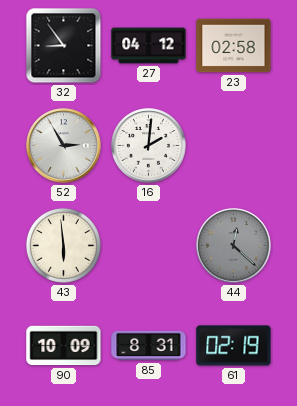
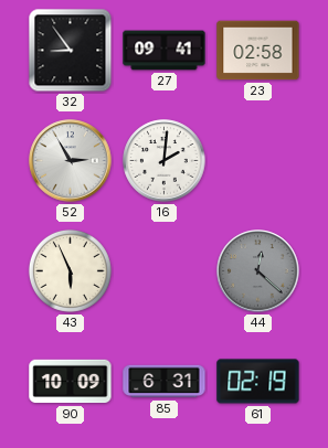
27: 04:12 -> 09:41
43: 5:59 -> 5:56
85: 8:31 -> 6:31
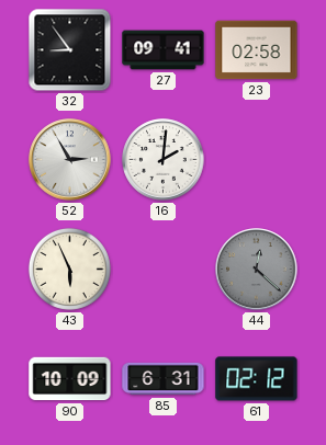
61: 02:19 -> 02:12
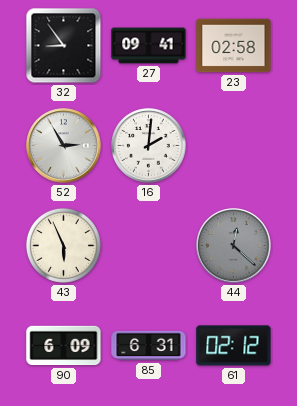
90: 10:09 -> 6:09
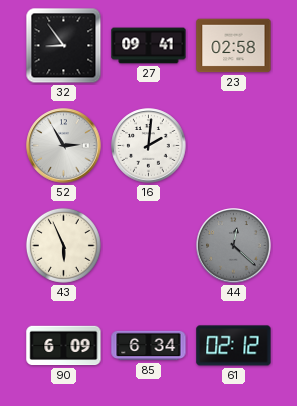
85: 6:31 -> 6:34
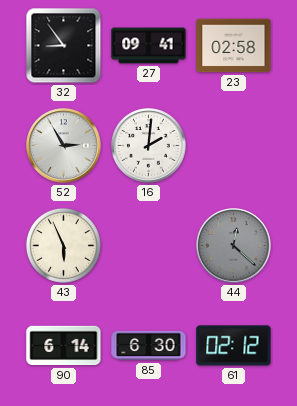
90: 6:09 -> 6:14
85: 6:34 -> 6:30
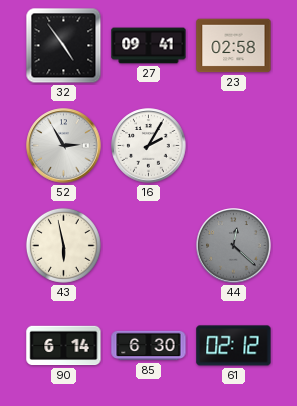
32: 8:54 -> 4:54
16: 2:01 -> 2:05
43: 5:56 -> 5:58
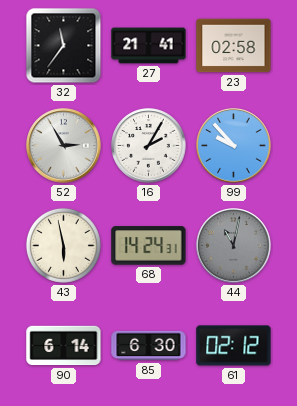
32: 4:54 -> 11:36
27: 09:41 -> 21:41
99: none -> 9:53
68: none -> 14:24
44: 12:22 -> 11:02
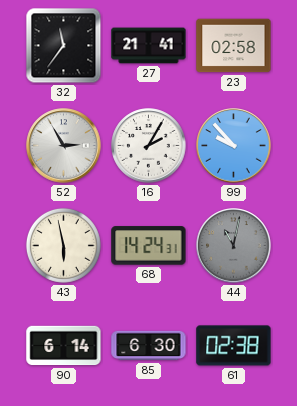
61: 02:12 -> 02:38
